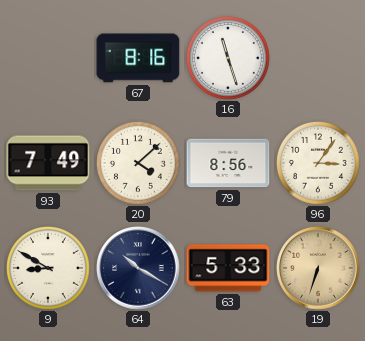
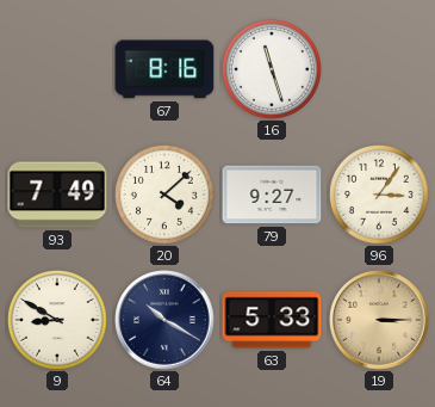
79: 8:56 -> 9:27
19: 6:33 -> 3:15
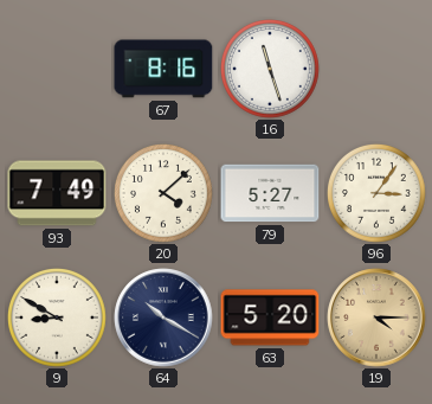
79: 9:27 -> 5:27
63: 5:33 -> 5:20
19: 3:15 -> 4:15
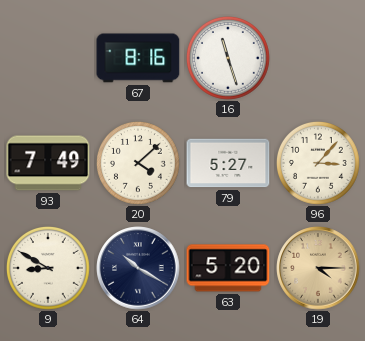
96: 3:06 -> 3:07
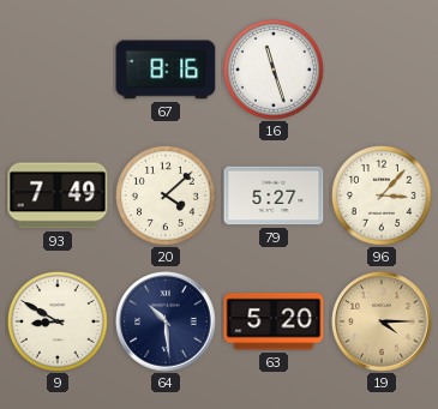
64: 10:20 -> 10:29
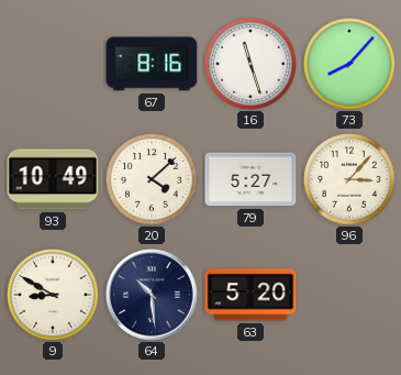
73: none -> 8:07
93: 7:49 -> 10:49
19: 4:15 -> none
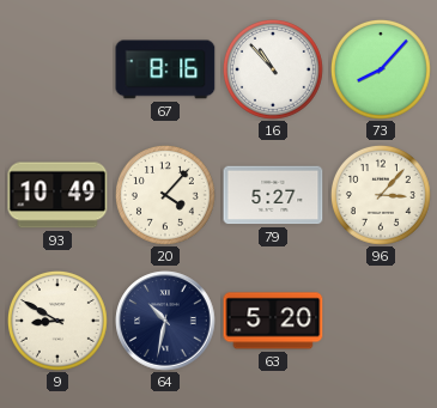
16: 11:27 -> 10:53
20: 4:08 -> 4:07
64: 10:29 -> 10:32
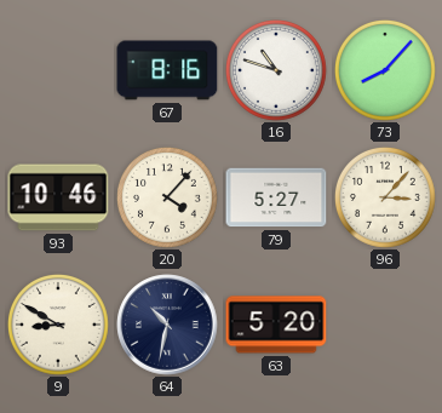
16: 10:53 -> 10:48
93: 10:49 -> 10:46
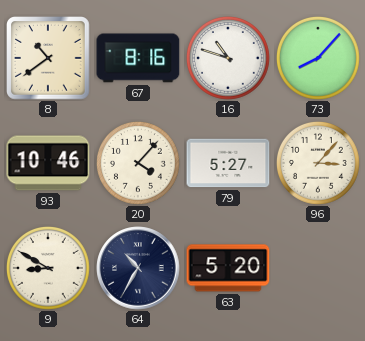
8: none -> 10:39
64: 10:32 -> 10:35
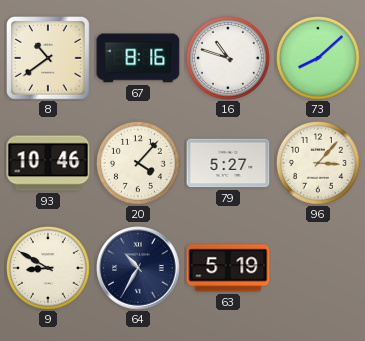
73: 8:07 -> 8:08
63: 5:20 -> 5:19
